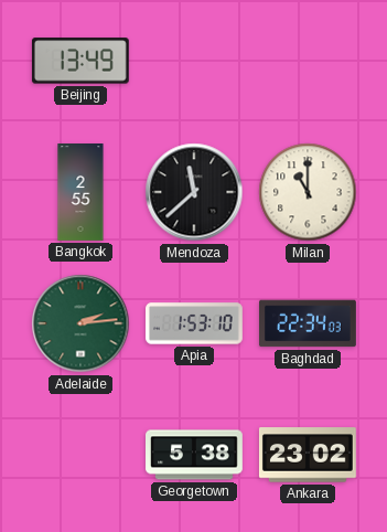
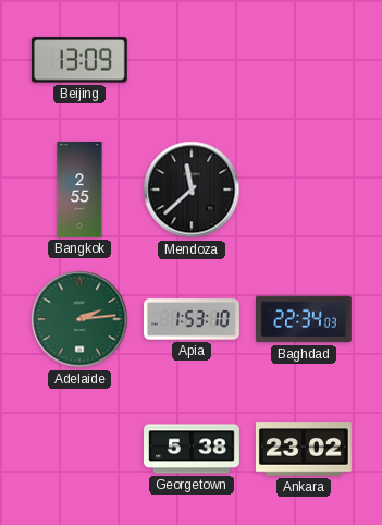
Beijing: 13:49 -> 13:09
Milan: 11:00 -> none
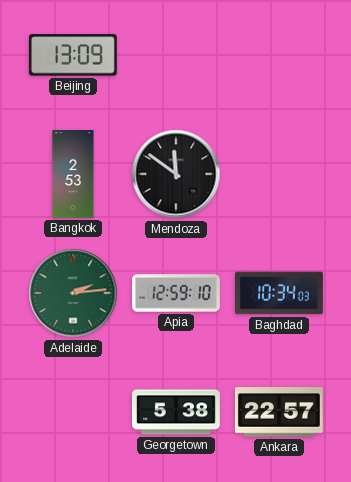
Bangkok: 2:55 -> 2:53
Mendoza: 11:38 -> 11:51
Apia: 1:53 -> 12:59
Baghdad: 22:34 -> 10:34
Ankara: 23:02 -> 22:57
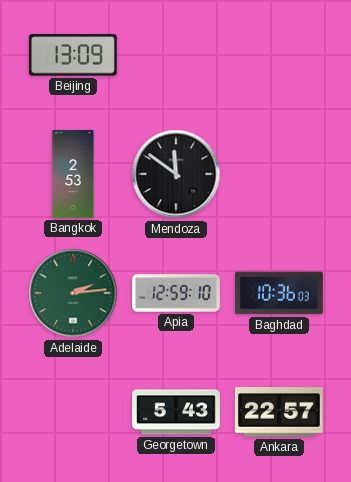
Baghdad: 10:34 -> 10:36
Georgetown: 5:38 -> 5:43
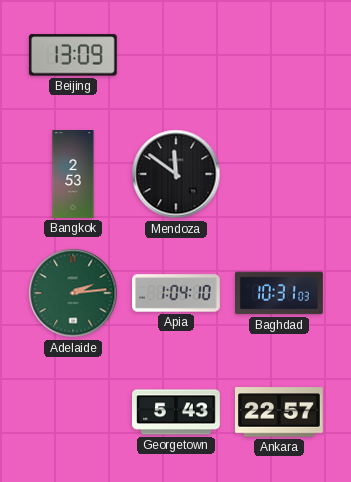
Apia: 12:59 -> 1:04
Baghdad: 10:36 -> 10:31
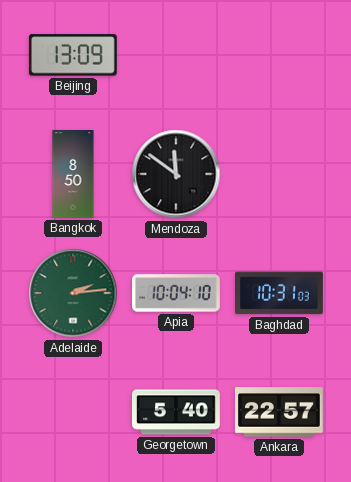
Bangkok: 2:53 -> 8:50
Apia: 1:04 -> 10:04
Georgetown: 5:43 -> 5:40
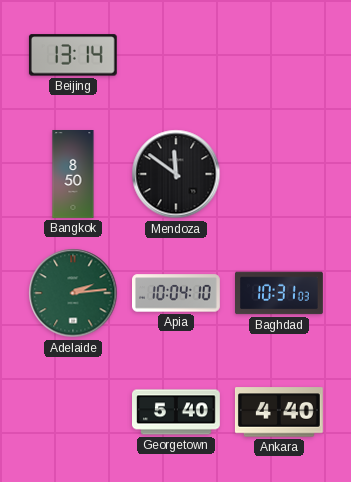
Beijing: 13:09 -> 13:14
Ankara: 22:57 -> 4:40
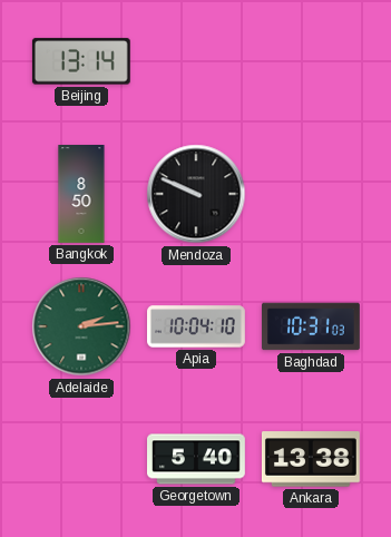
Mendoza: 11:51 -> 9:49
Ankara: 4:40 -> 13:38
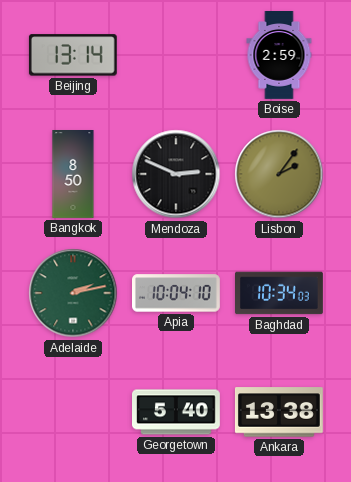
Boise: none -> 2:59
Mendoza: 9:49 -> 2:49
Lisbon: none -> 2:06
Adelaide: 2:14 -> 2:13
Baghdad: 10:31 -> 10:34
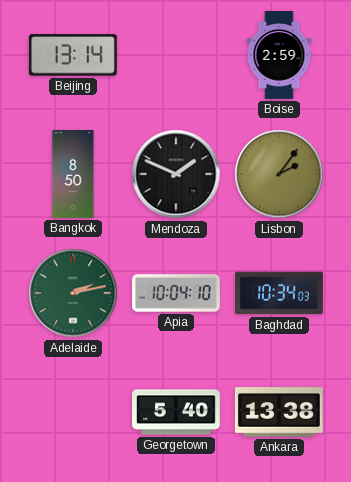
Mendoza: 2:49 -> 1:49
